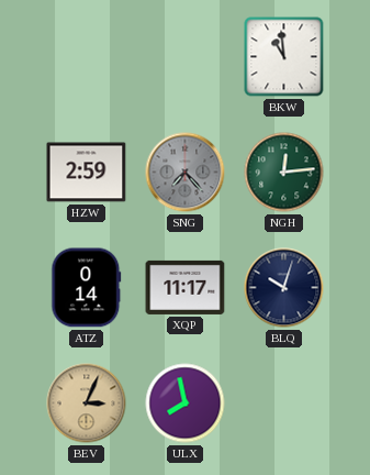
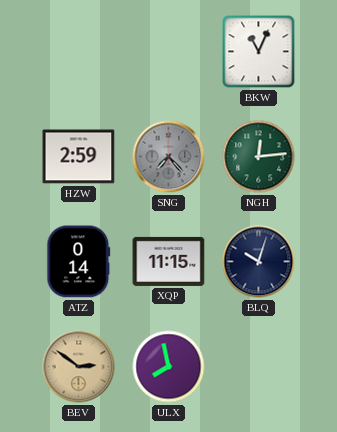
BKW: 10:59 -> 11:04
XQP: 11:17 -> 11:15
BEV: 3:04 -> 2:51
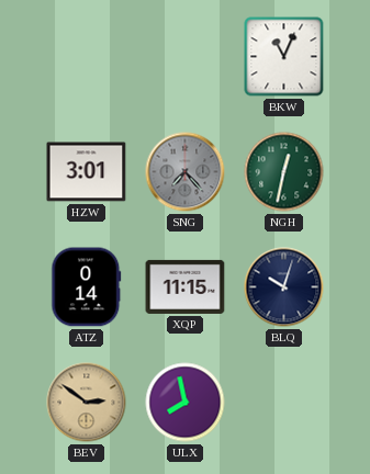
HZW: 2:59 -> 3:01
NGH: 12:14 -> 12:32
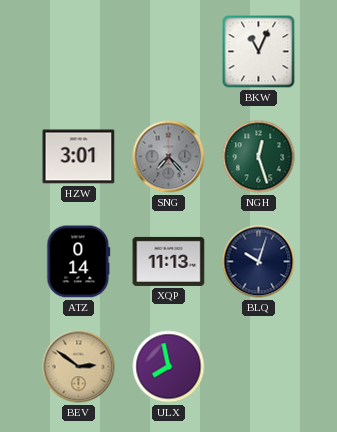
NGH: 12:32 -> 12:27
XQP: 11:15 -> 11:13
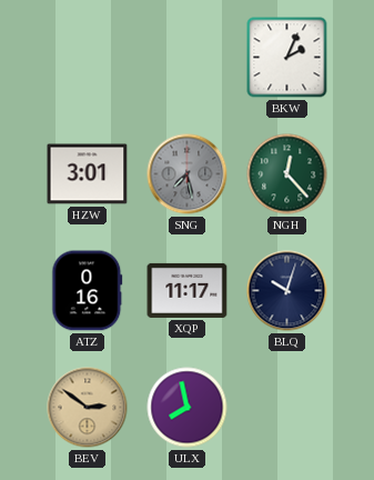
BKW: 11:04 -> 2:04
SNG: 7:23 -> 7:28
NGH: 12:27 -> 12:23
ATZ: 0:14 -> 0:16
XQP: 11:13 -> 11:17
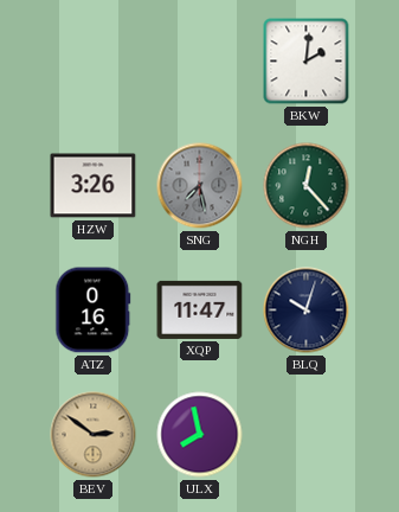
BKW: 2:04 -> 2:01
HZW: 3:01 -> 3:26
XQP: 11:17 -> 11:47
